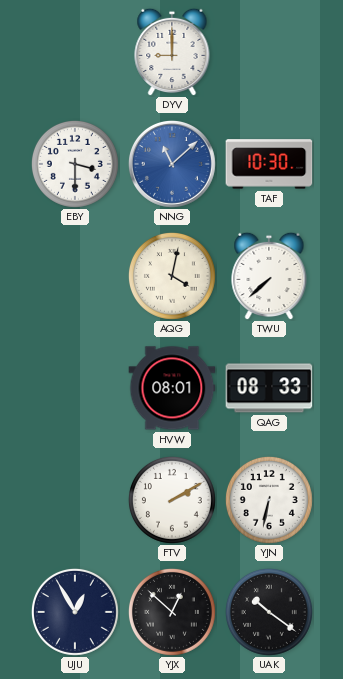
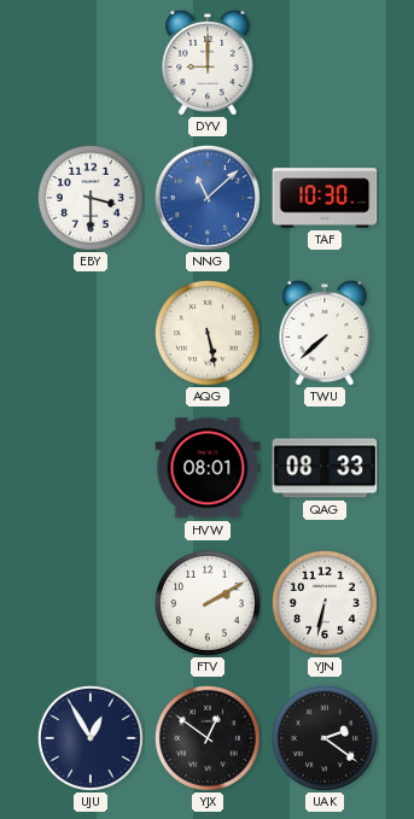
AQG: 4:02 -> 5:28
YJX: 12:52 -> 12:51
UAK: 10:21 -> 2:21
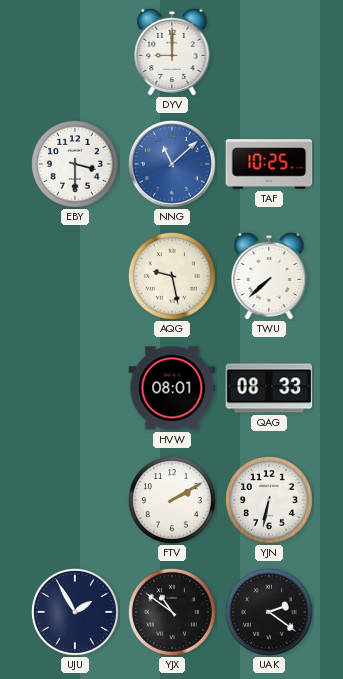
TAF: 10:30 -> 10:25
AQG: 5:28 -> 9:28
UJU: 12:55 -> 1:55
YJX: 12:51 -> 10:51
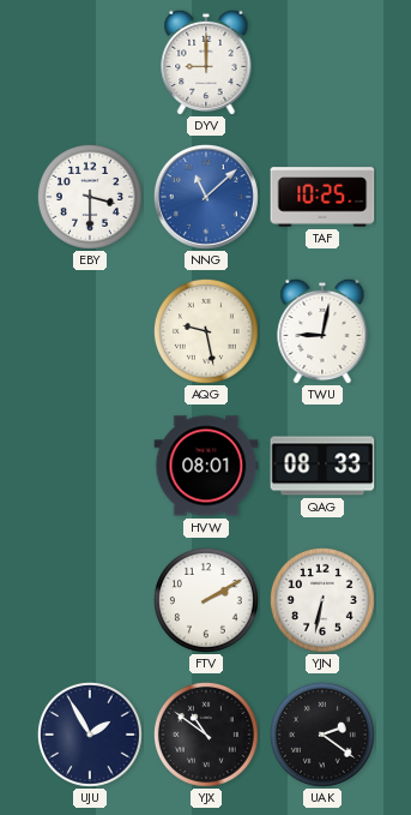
TWU: 7:38 -> 9:02
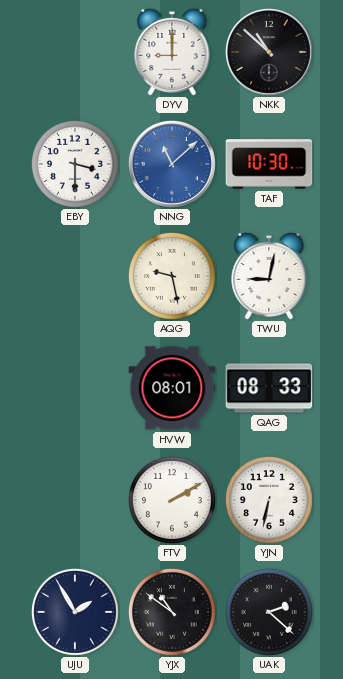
NKK: none -> 10:52
TAF: 10:25 -> 10:30
UAK: 2:21 -> 2:22
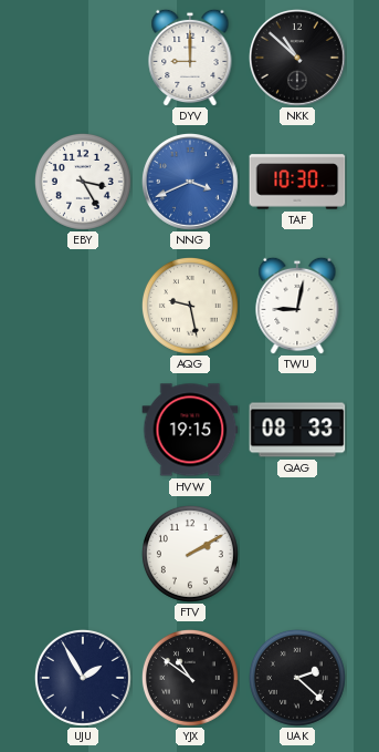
EBY: 3:30 -> 3:25
NNG: 11:08 -> 3:41
HVW: 08:01 -> 19:15
YJN: 6:32 -> none
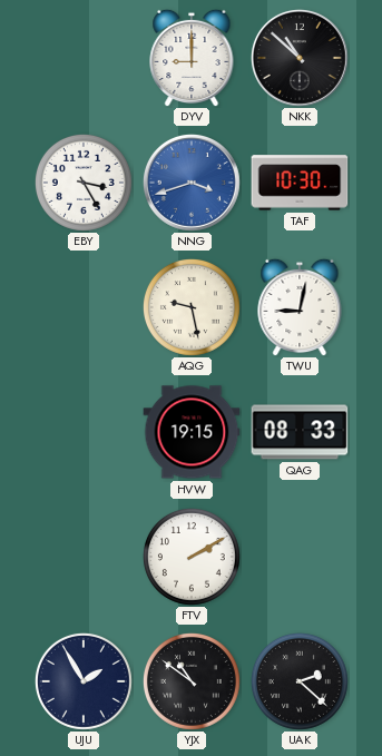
NNG: 3:41 -> 3:42
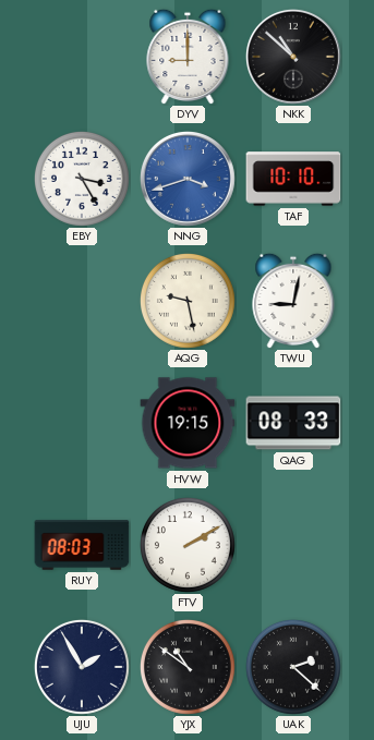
TAF: 10:30 -> 10:10
RUY: none -> 08:03
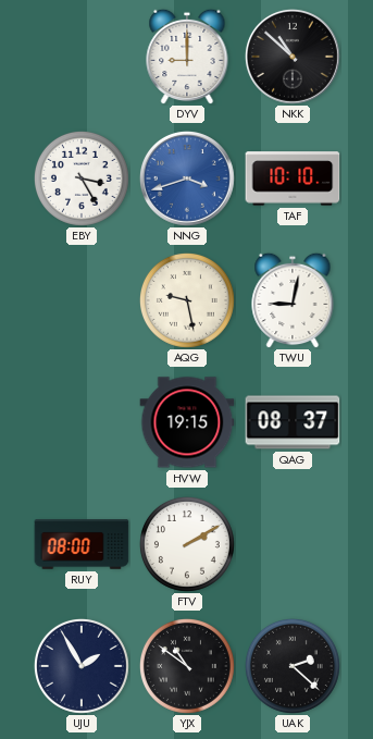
QAG: 08:33 -> 08:37
RUY: 08:03 -> 08:00
